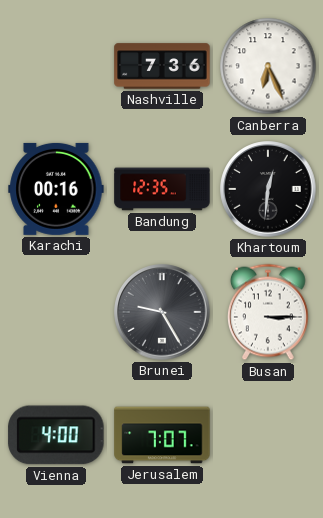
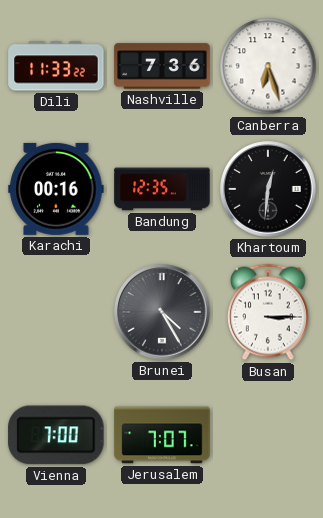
Dili: none -> 11:33
Canberra: 6:26 -> 6:27
Brunei: 9:25 -> 4:25
Vienna: 4:00 -> 7:00
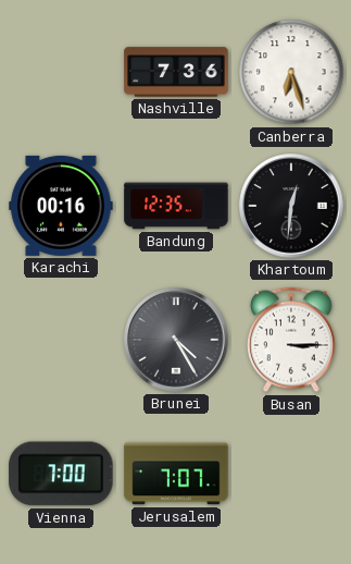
Dili: 11:33 -> none
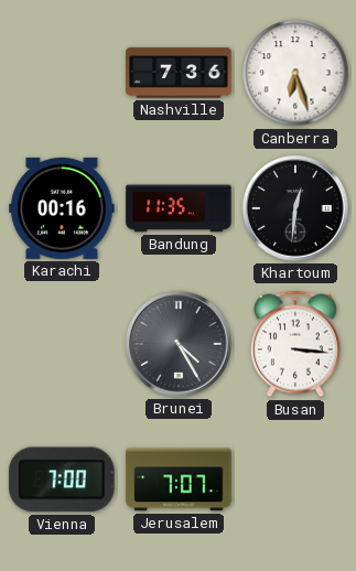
Bandung: 12:35 -> 11:35
Busan: 3:15 -> 3:16
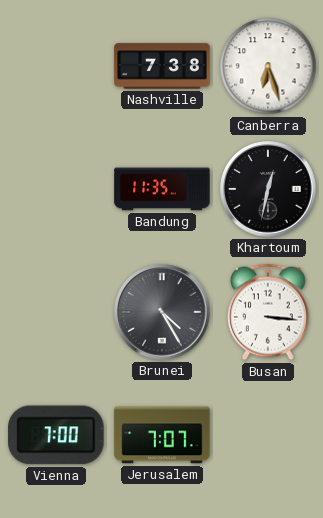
Nashville: 7:36 -> 7:38
Karachi: 00:16 -> none
Khartoum: 12:31 -> 12:32
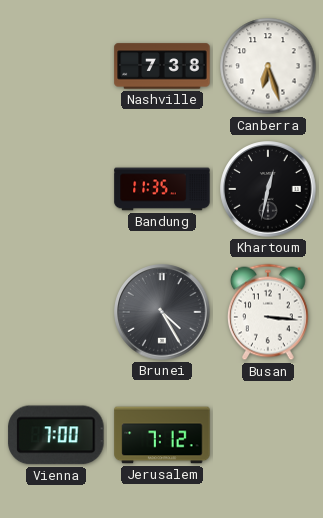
Jerusalem: 7:07 -> 7:12
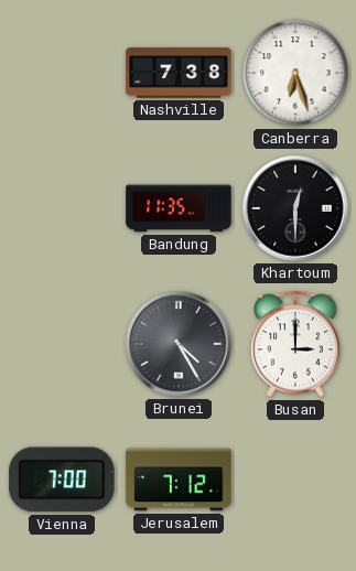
Khartoum: 12:32 -> 12:30
Busan: 3:16 -> 3:00
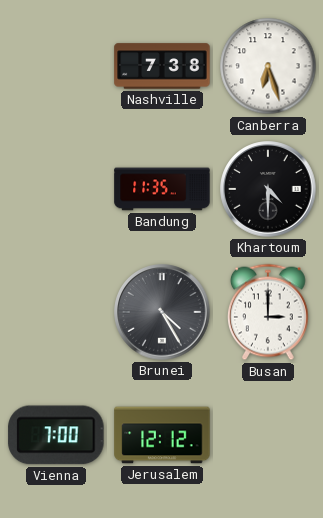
Khartoum: 12:30 -> 4:30
Jerusalem: 7:12 -> 12:12
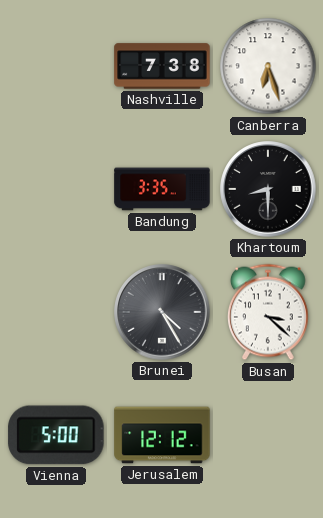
Bandung: 11:35 -> 3:35
Khartoum: 4:30 -> 8:30
Busan: 3:00 -> 3:22
Vienna: 7:00 -> 5:00
